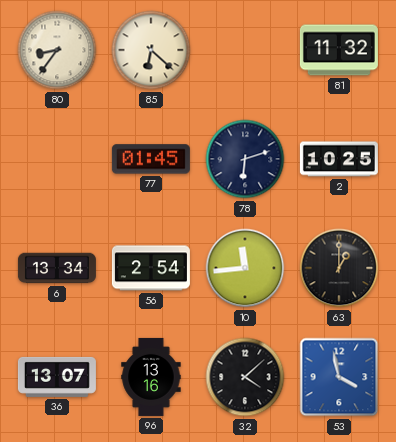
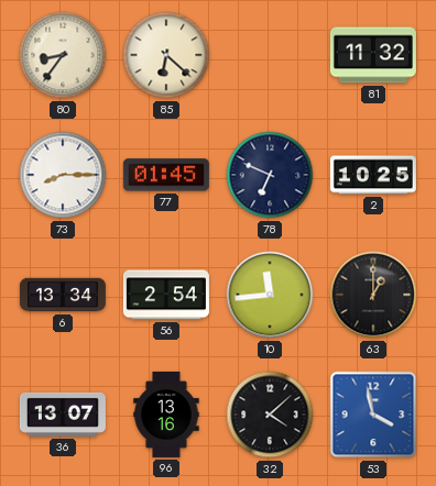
73: none -> 8:15
78: 6:12 -> 6:49
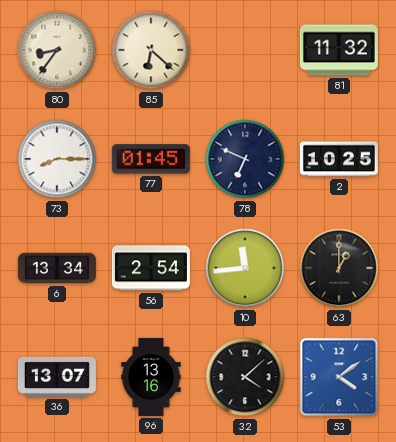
53: 3:58 -> 4:09
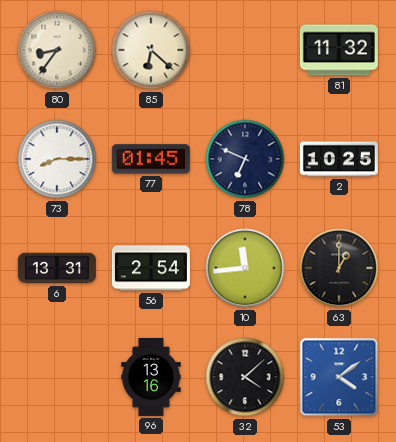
6: 13:34 -> 13:31
36: 13:07 -> none
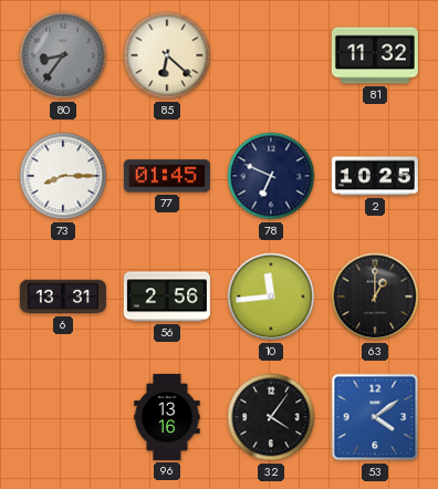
80 dial: cream -> grey
56: 2:54 -> 2:56
32: 4:08 -> 4:06
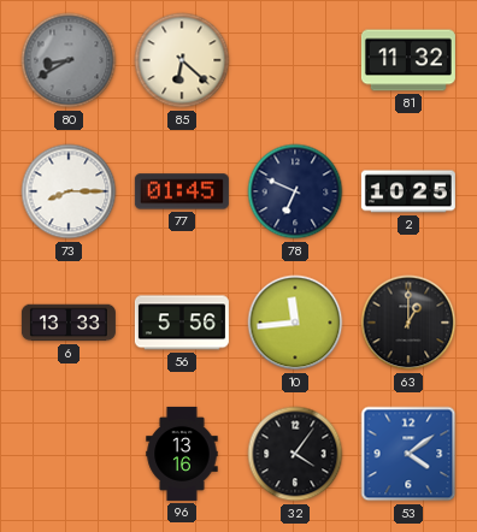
80: 8:36 -> 8:40
6: 13:31 -> 13:33
56: 2:56 -> 5:56
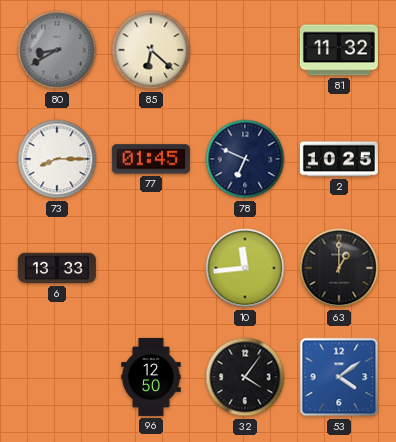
56: 5:56 -> none
96: 13:16 -> 12:50
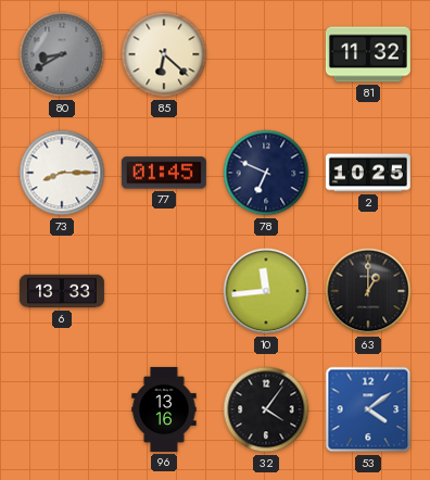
96: 12:50 -> 13:16
